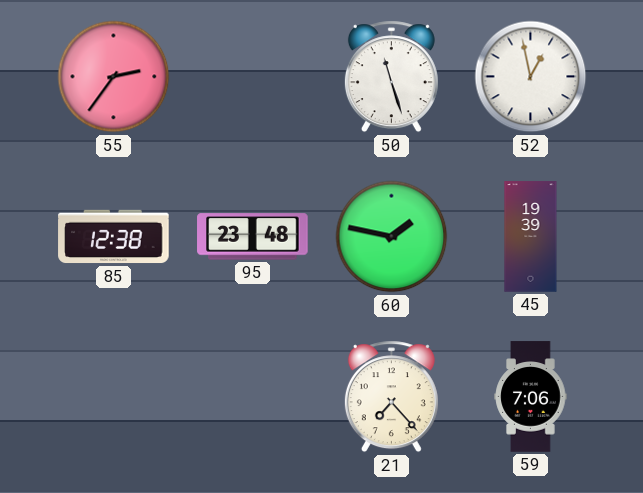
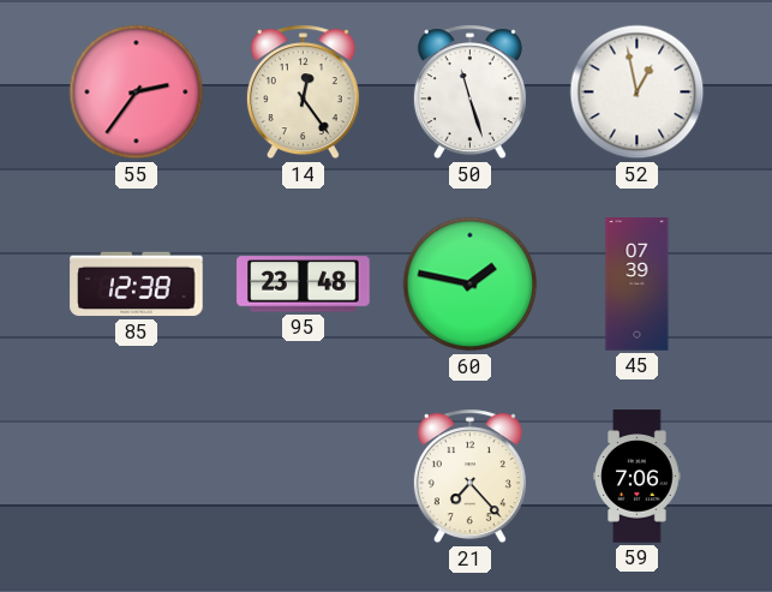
14: none -> 12:24
45: 19:39 -> 07:39
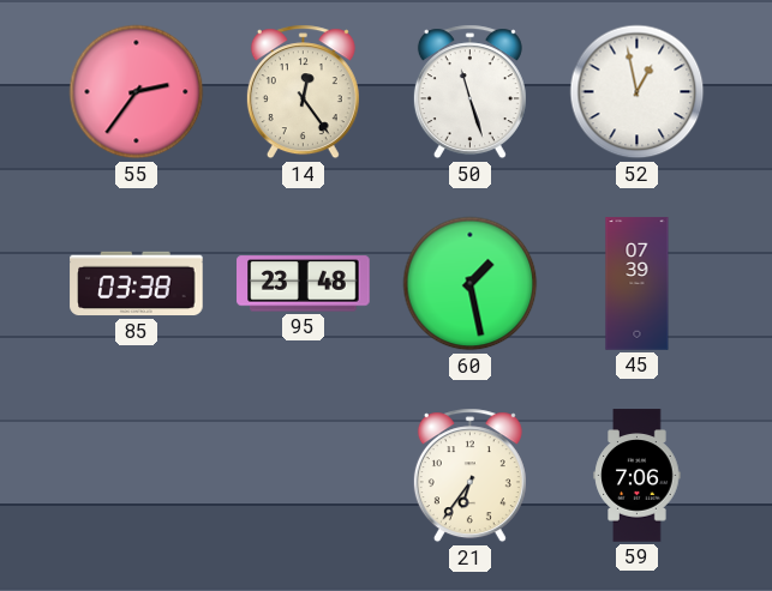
85: 12:38 -> 03:38
60: 1:47 -> 1:28
21: 7:23 -> 6:36
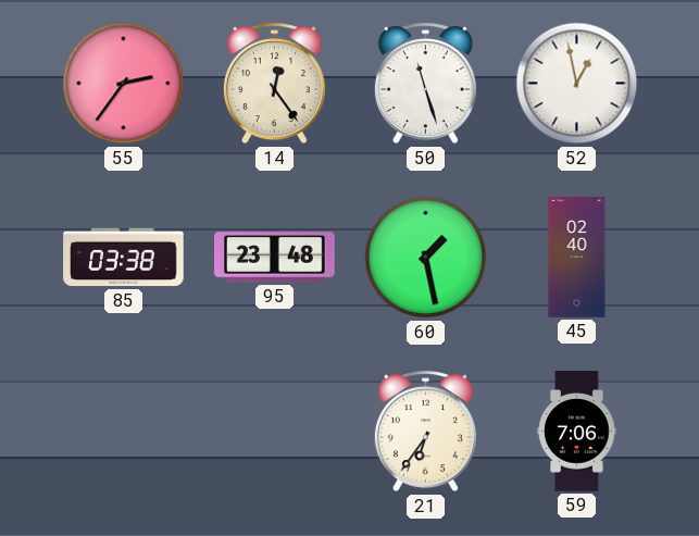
45: 07:39 -> 02:40
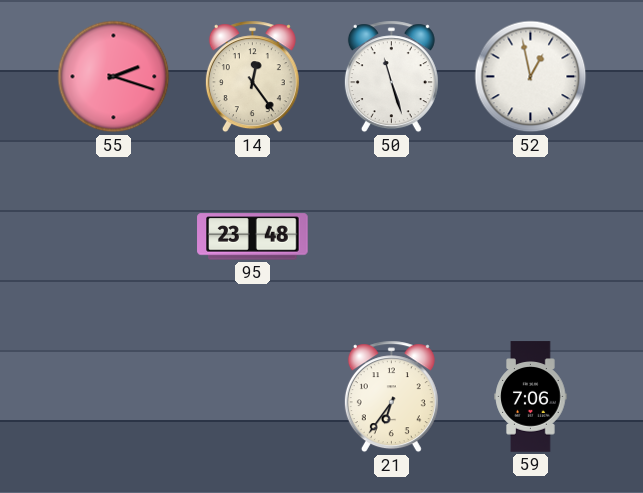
55: 2:36 -> 2:18
85: 03:38 -> none
60: 1:28 -> none
45: 02:40 -> none
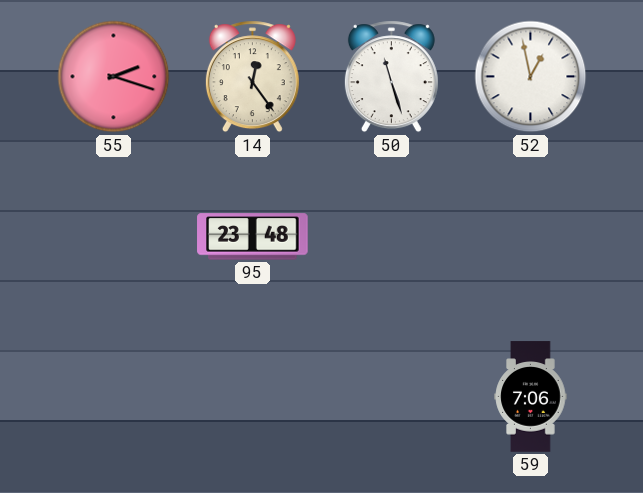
21: 6:36 -> none
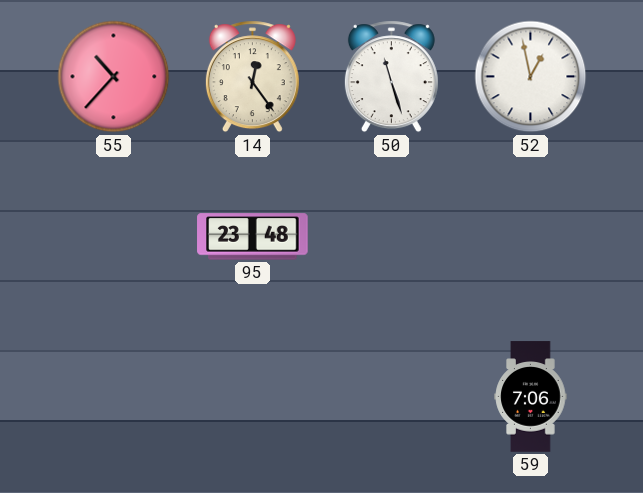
55: 2:18 -> 10:37
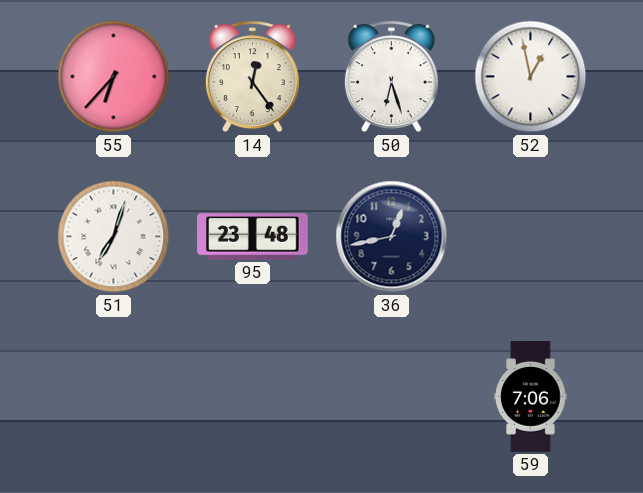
55: 10:37 -> 6:37
50: 11:27 -> 6:27
51: none -> 7:03
36: none -> 12:43
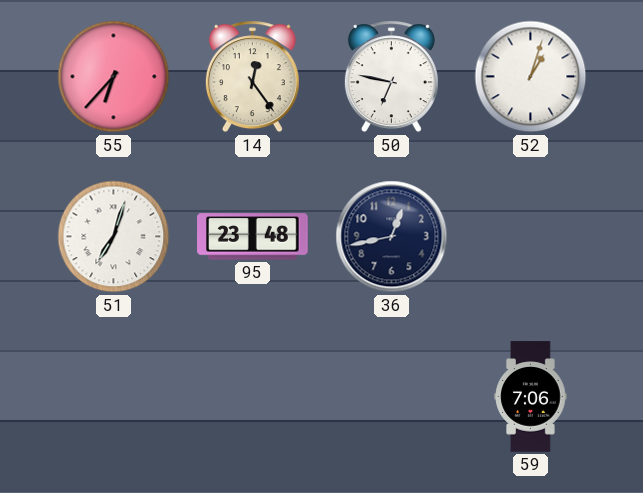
50: 6:27 -> 6:47
52: 12:58 -> 1:03
